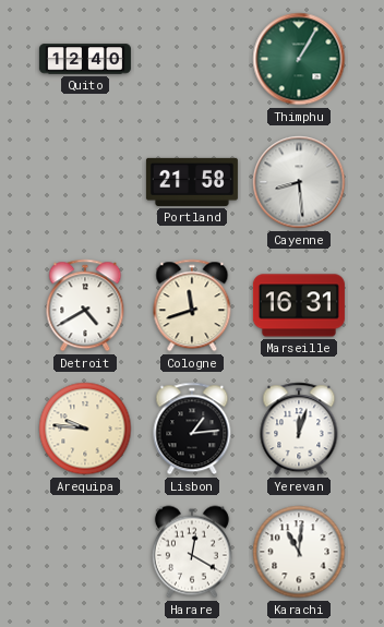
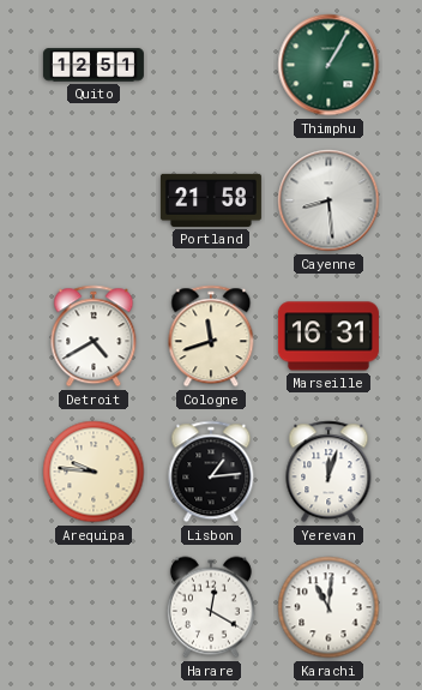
Quito: 12:40 -> 12:51
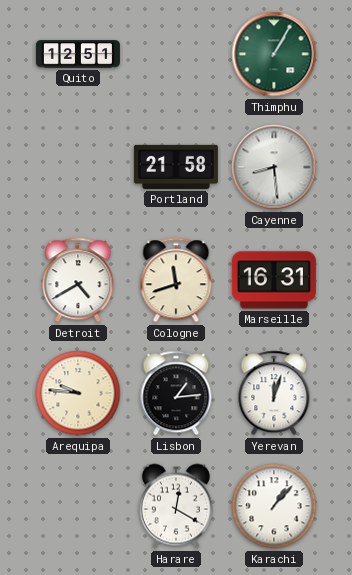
Karachi: 11:01 -> 1:07
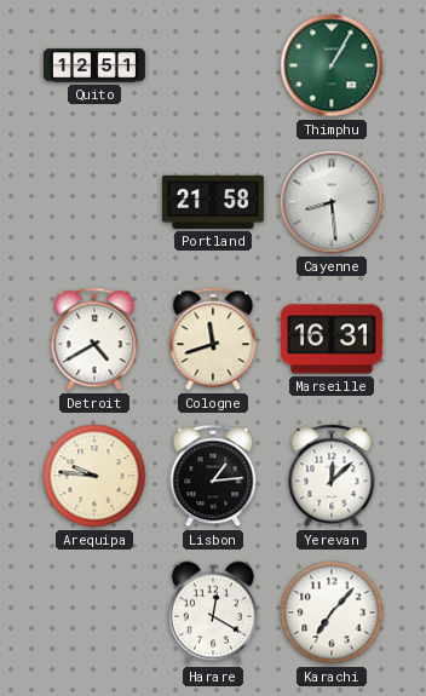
Yerevan: 12:03 -> 12:08
Karachi: 1:07 -> 7:07
